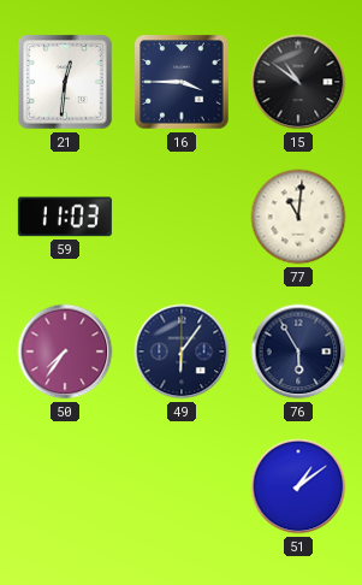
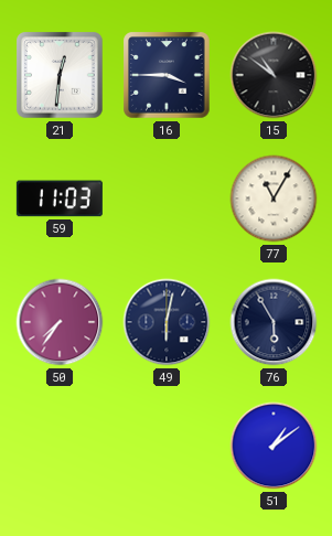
77: 11:01 -> 11:05
49: 6:06 -> 6:02
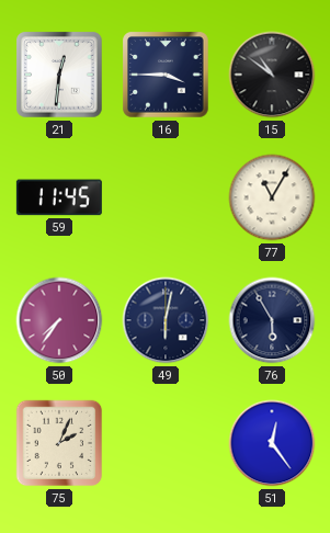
59: 11:03 -> 11:45
75: none -> 2:04
51: 1:09 -> 12:24
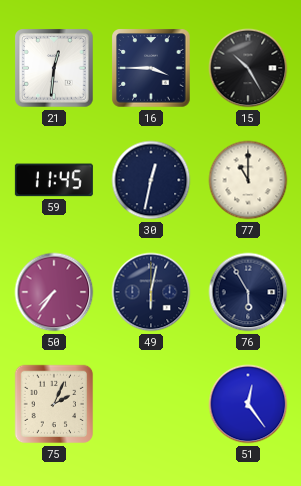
15: 10:51 -> 10:25
30: none -> 12:32
77: 11:05 -> 11:00
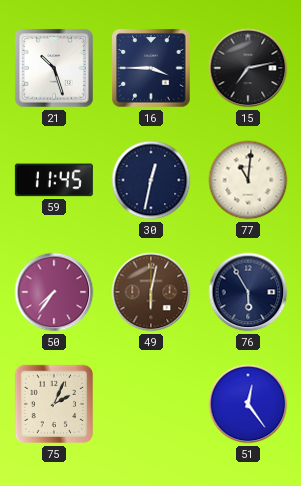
21: 12:31 -> 10:27
15: 10:25 -> 7:13
77: 11:00 -> 11:01
49 dial: navy -> brown
